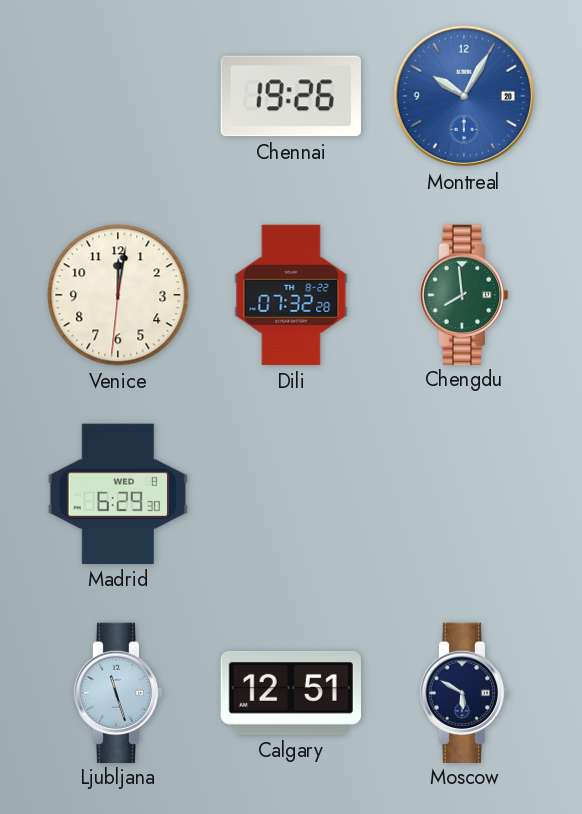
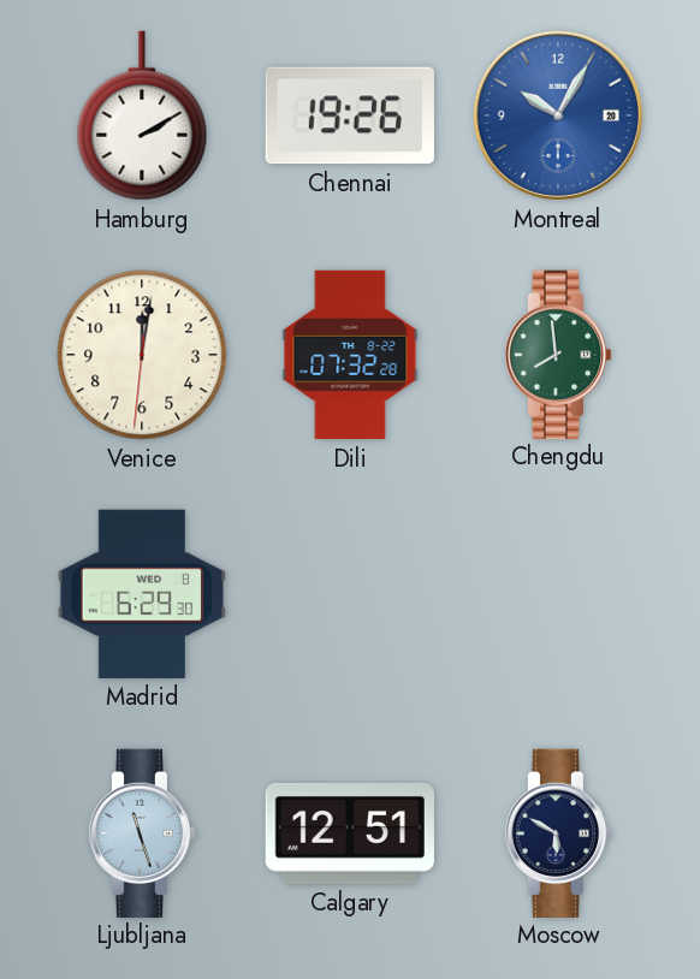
Hamburg: none -> 2:10
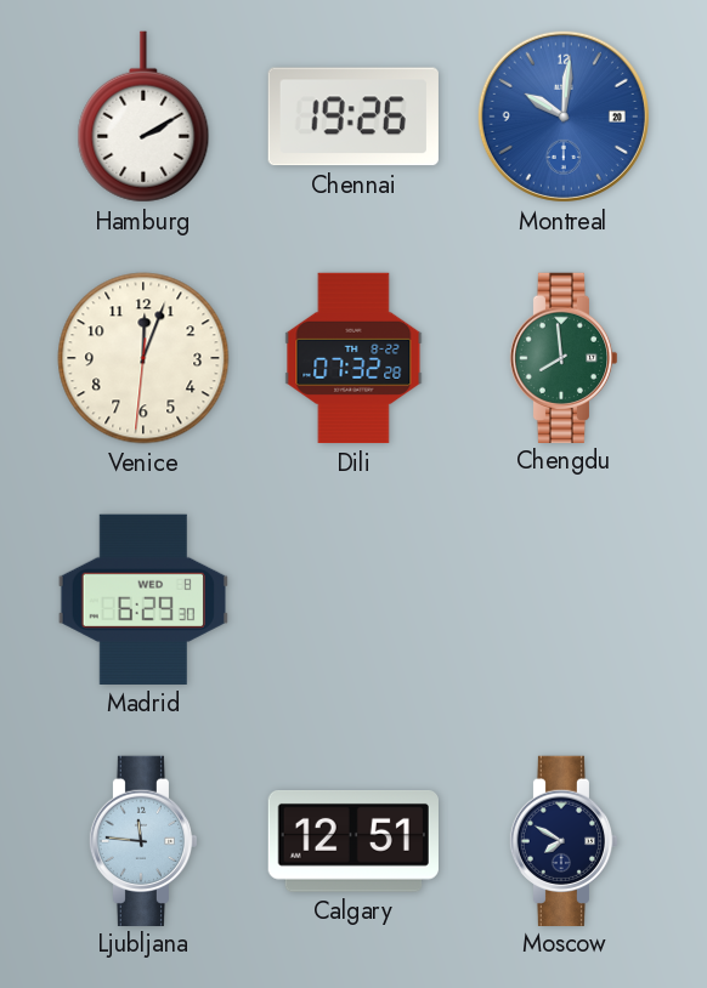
Montreal: 10:05 -> 10:01
Venice: 12:01 -> 12:03
Ljubljana: 11:27 -> 11:46
Moscow: 5:50 -> 7:50
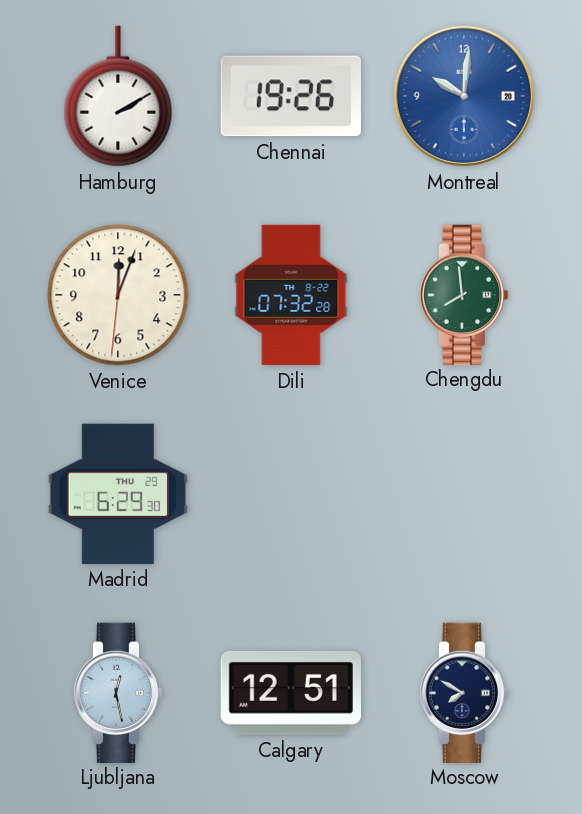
Madrid date: WED 8 -> THU 29
Ljubljana: 11:46 -> 12:28
